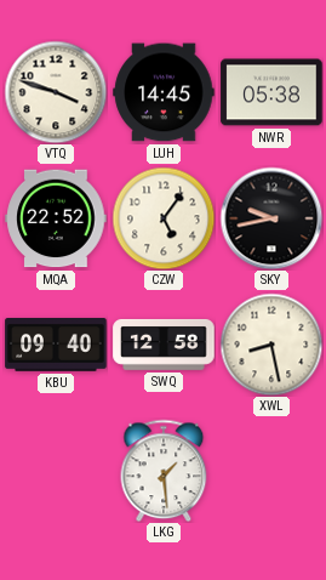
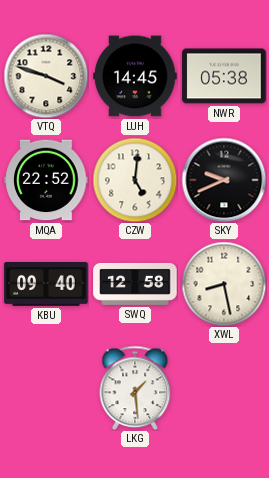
CZW: 5:06 -> 5:01
SKY: 9:43 -> 9:41
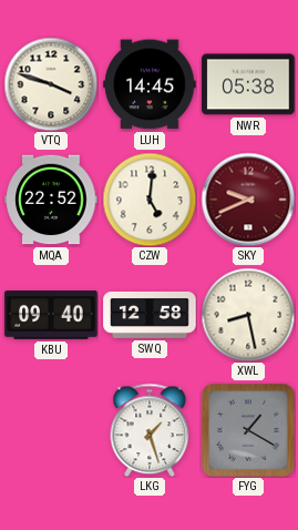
SKY dial: black -> burgundy
LKG: 1:29 -> 1:27
FYG: none -> 1:20
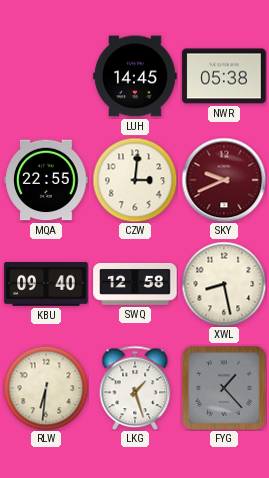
VTQ: 3:48 -> none
MQA: 22:52 -> 22:55
CZW: 5:01 -> 3:01
RLW: none -> 6:31
FYG: 1:20 -> 1:23
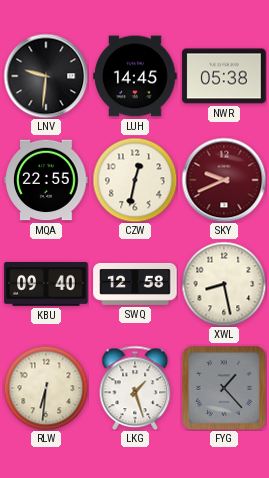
LNV: none -> 9:31
CZW: 3:01 -> 12:32
